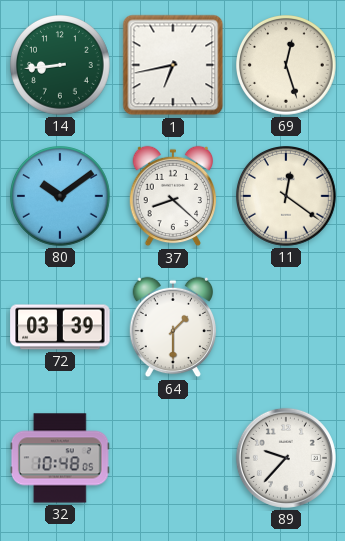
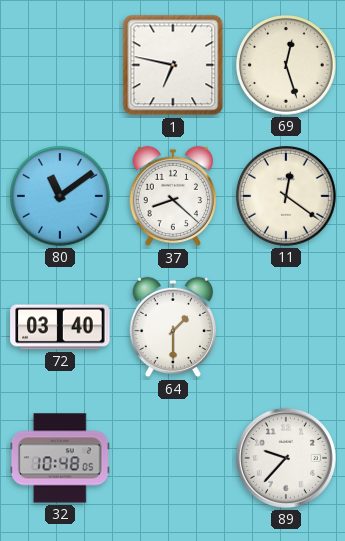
14: 8:44 -> none
1: 6:43 -> 6:47
80: 10:09 -> 11:09
72: 03:39 -> 03:40
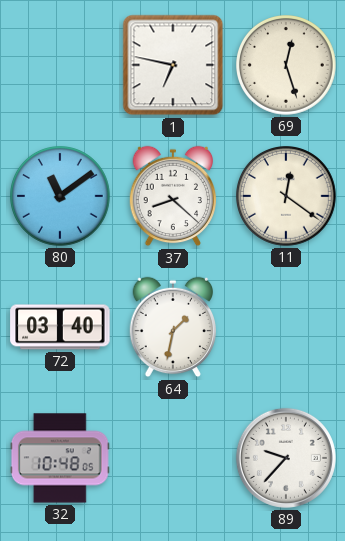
64: 1:30 -> 1:32
